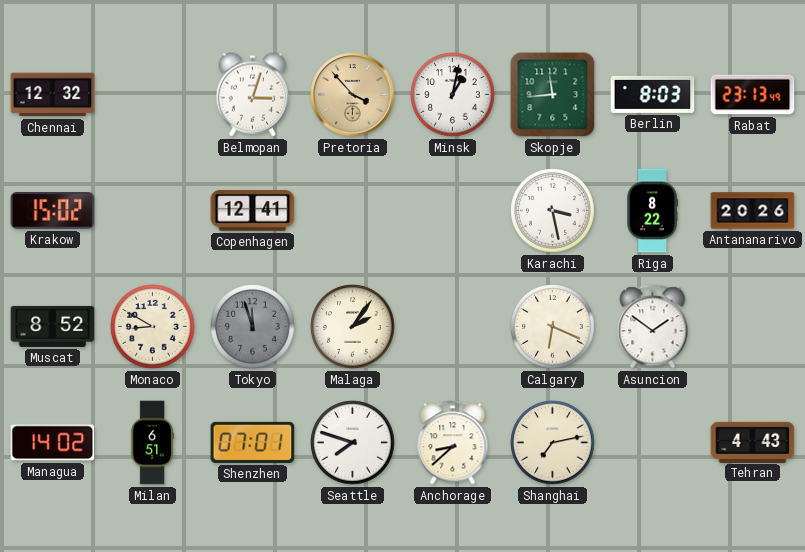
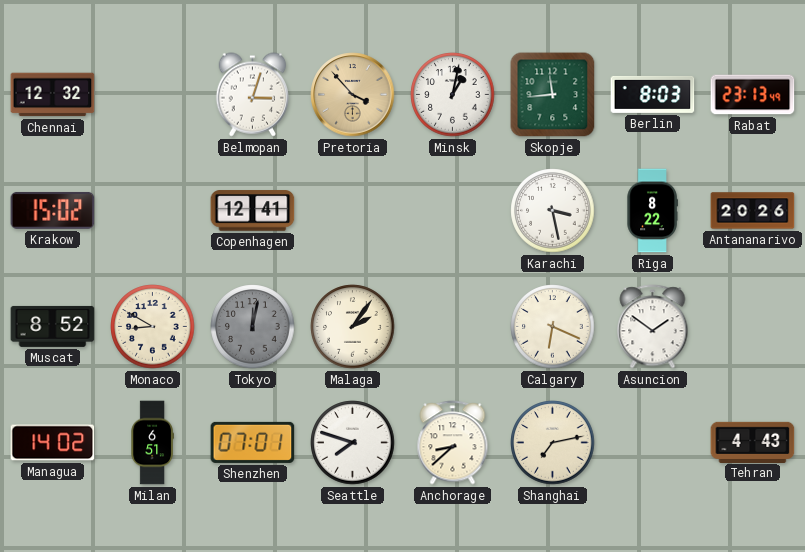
Tokyo: 11:57 -> 12:02
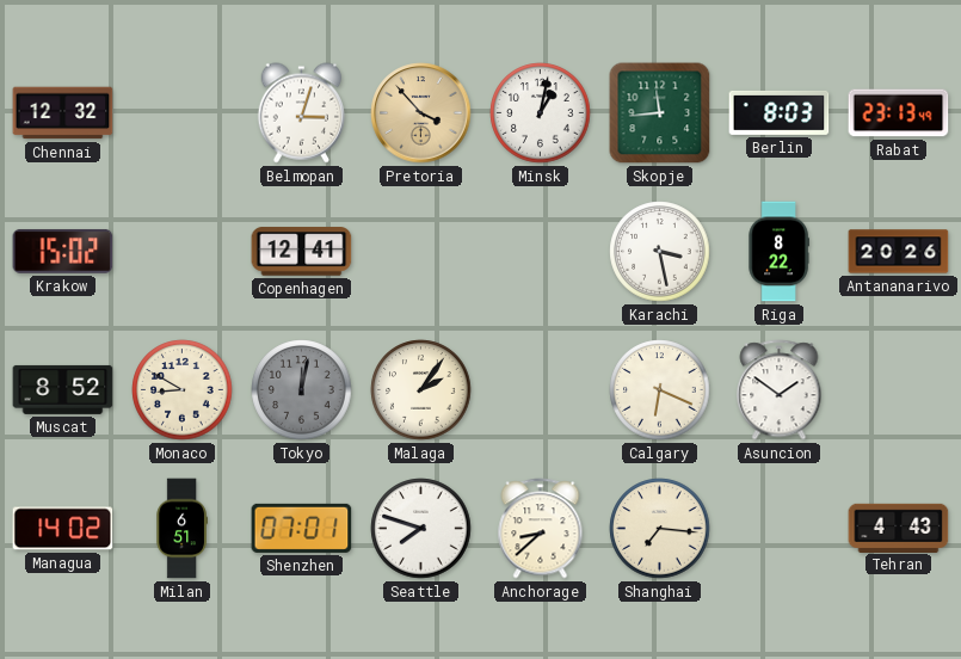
Shanghai: 7:13 -> 7:16
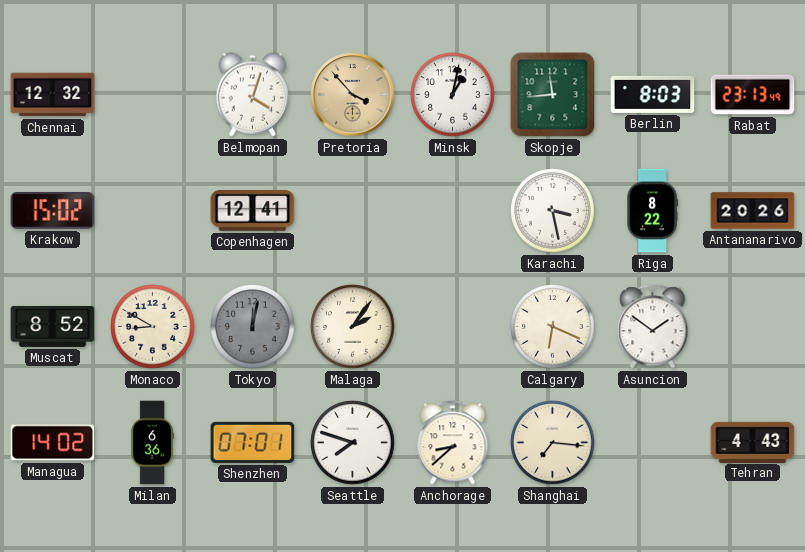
Belmopan: 3:03 -> 4:03
Milan: 6:51 -> 6:36
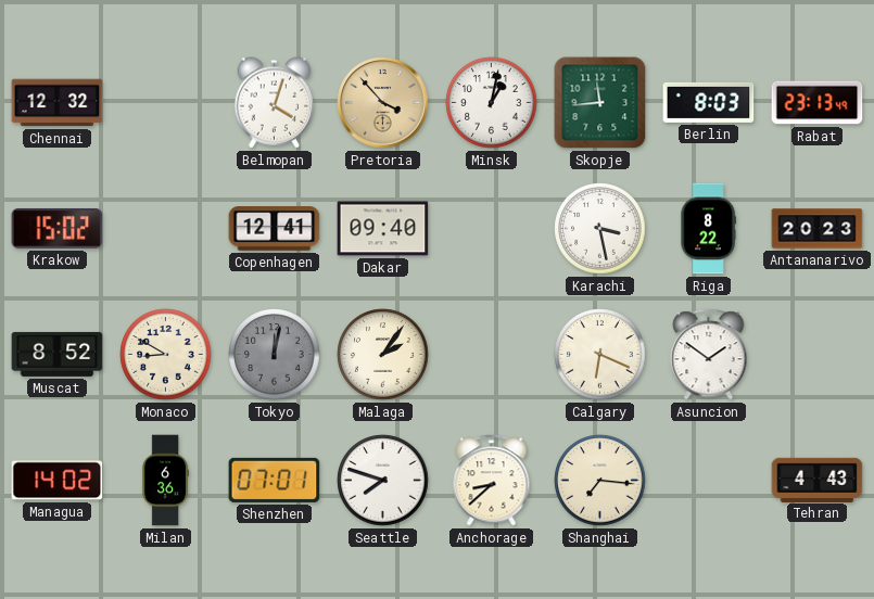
Dakar: none -> 09:40
Antananarivo: 20:26 -> 20:23
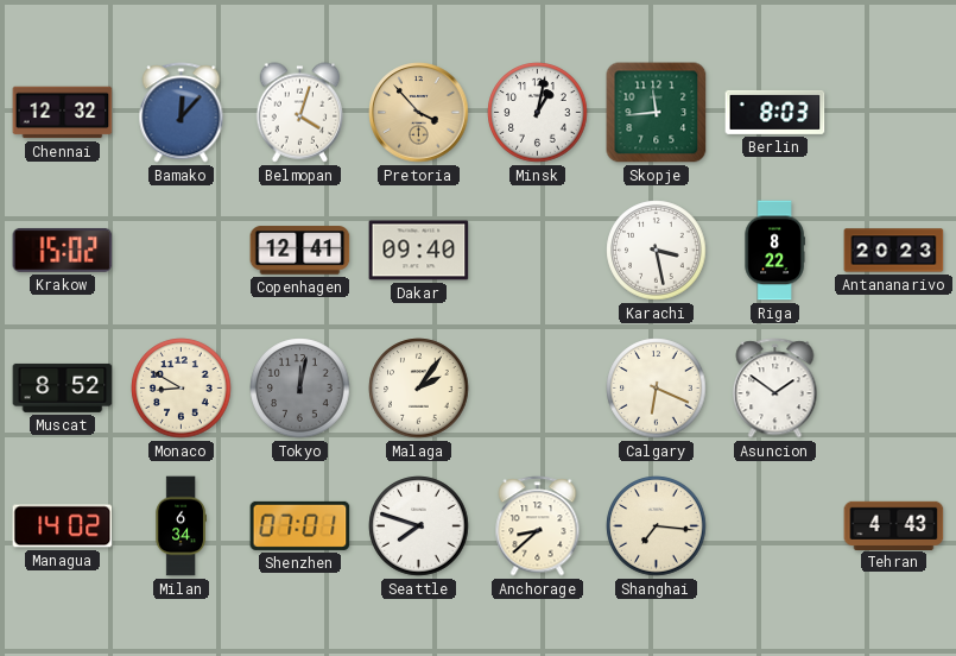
Bamako: none -> 12:07
Rabat: 23:13 -> none
Milan: 6:36 -> 6:34
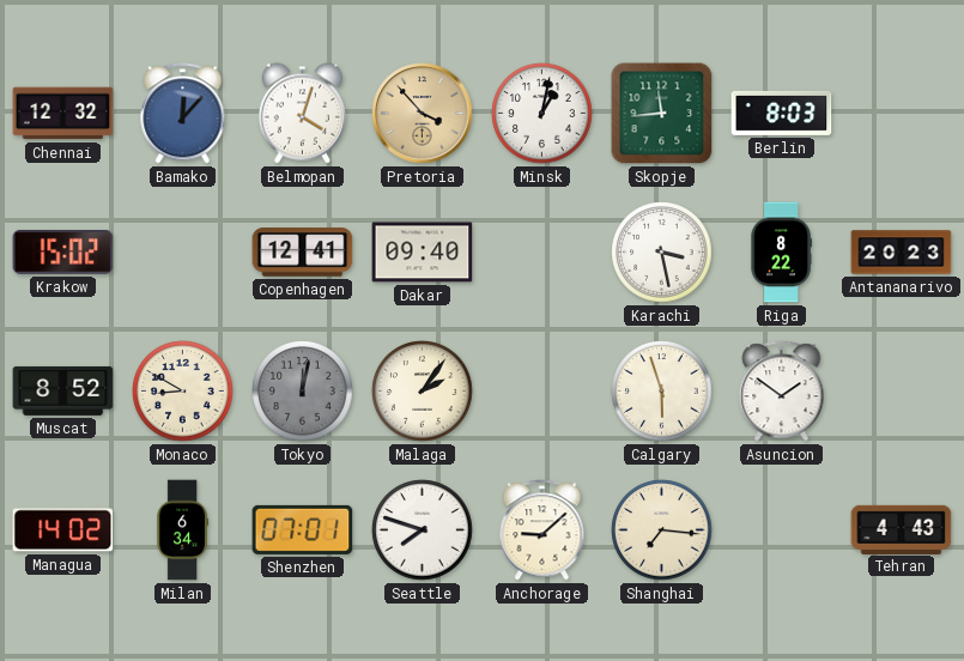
Calgary: 6:19 -> 5:57
Anchorage: 8:38 -> 9:08
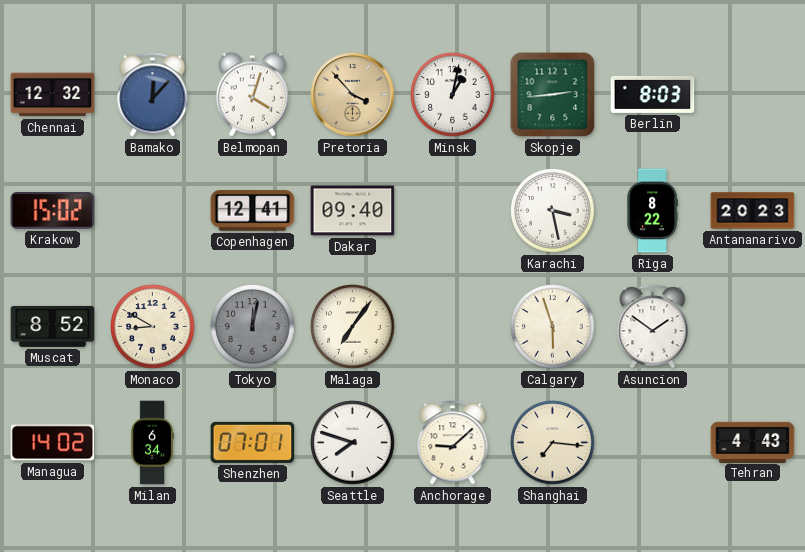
Skopje: 11:44 -> 2:44
Malaga: 2:06 -> 7:06
